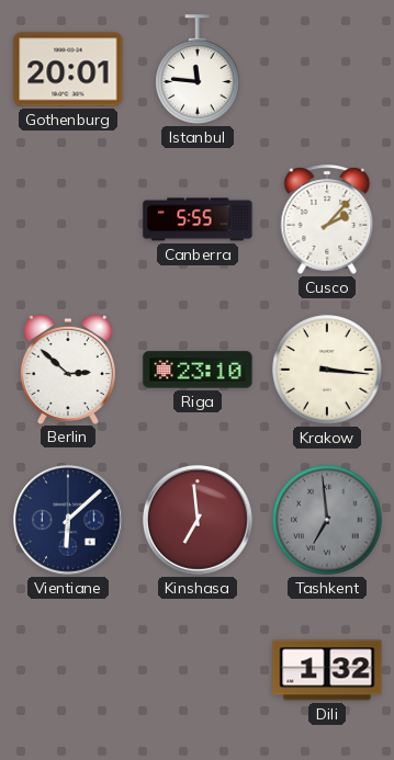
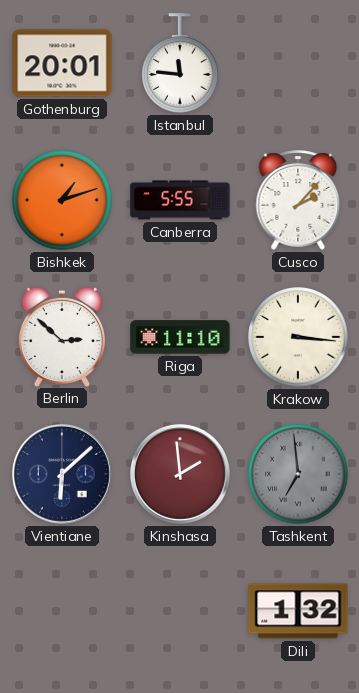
Bishkek: none -> 1:12
Riga: 23:10 -> 11:10
Kinshasa: 6:59 -> 1:59
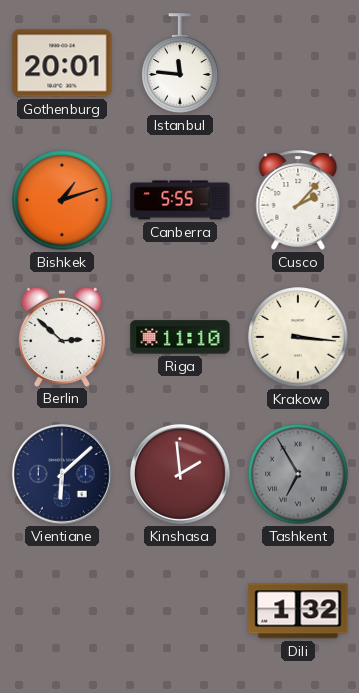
Tashkent: 6:59 -> 6:55
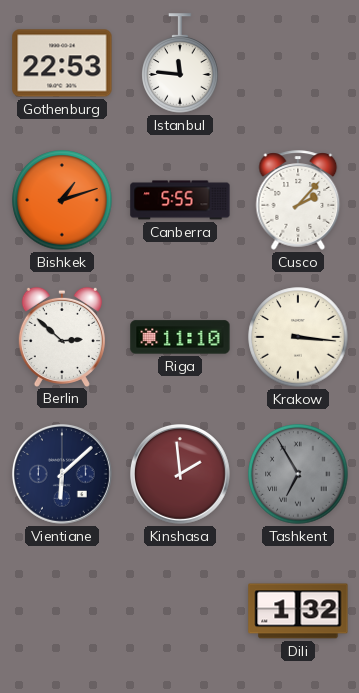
Gothenburg: 20:01 -> 22:53
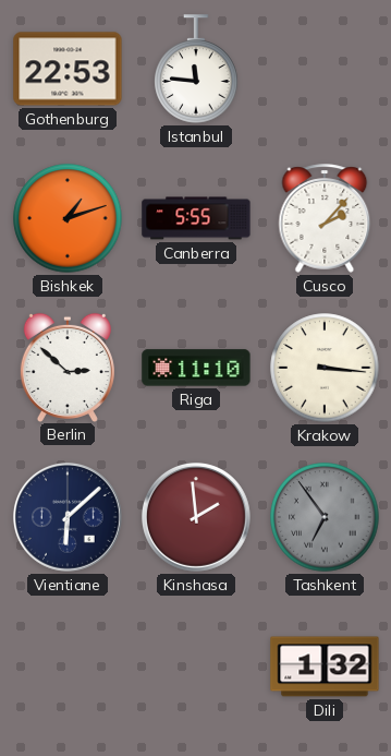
Tashkent: 6:55 -> 6:54
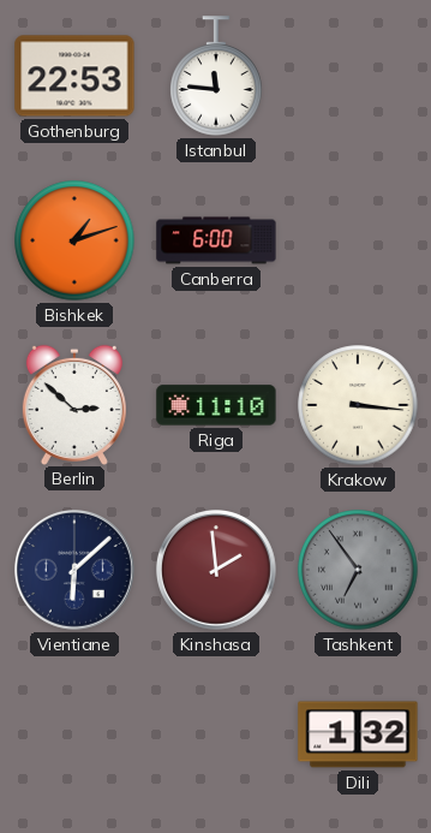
Canberra: 5:55 -> 6:00
Cusco: 2:07 -> none
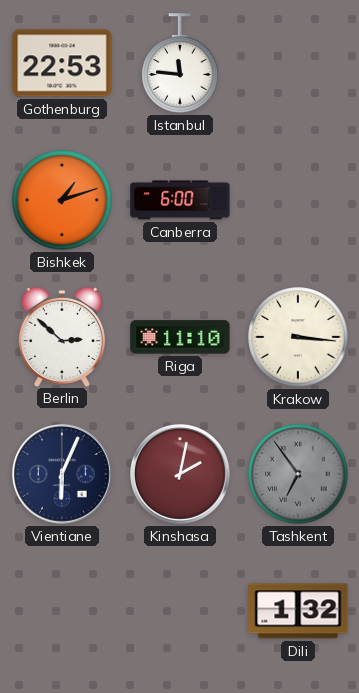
Vientiane: 6:08 -> 6:04
Kinshasa: 1:59 -> 2:02
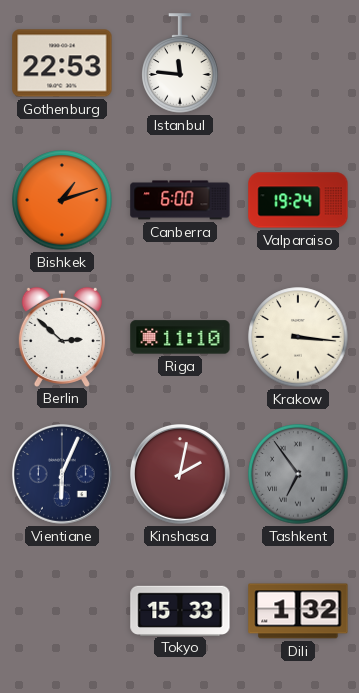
Valparaiso: none -> 19:24
Tokyo: none -> 15:33
